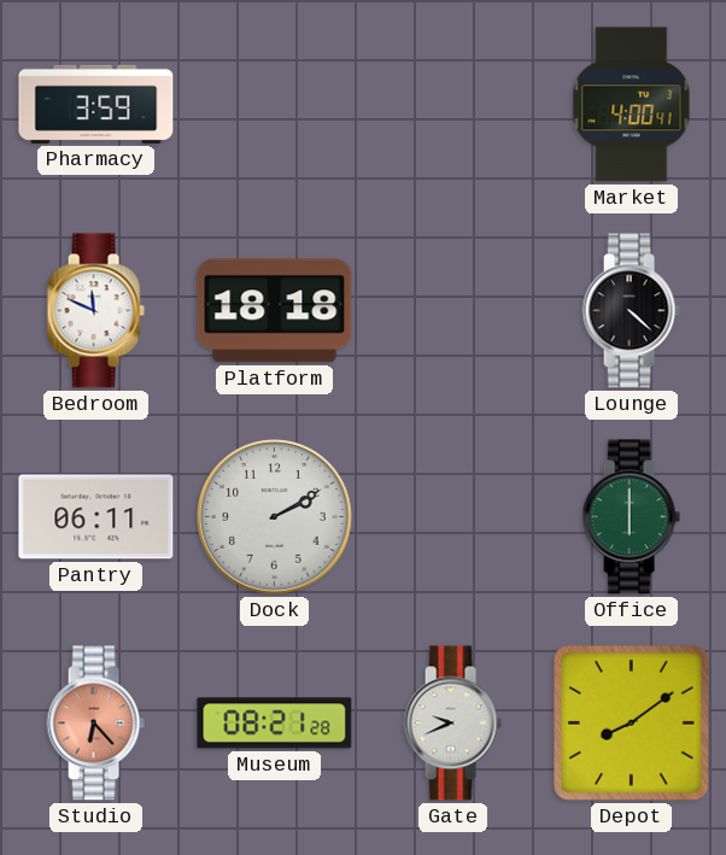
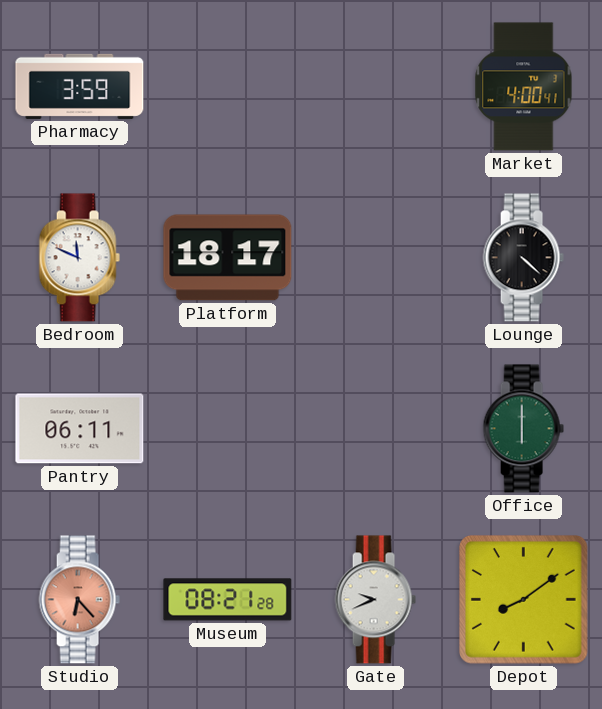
Platform: 18:18 -> 18:17
Dock: 2:10 -> none
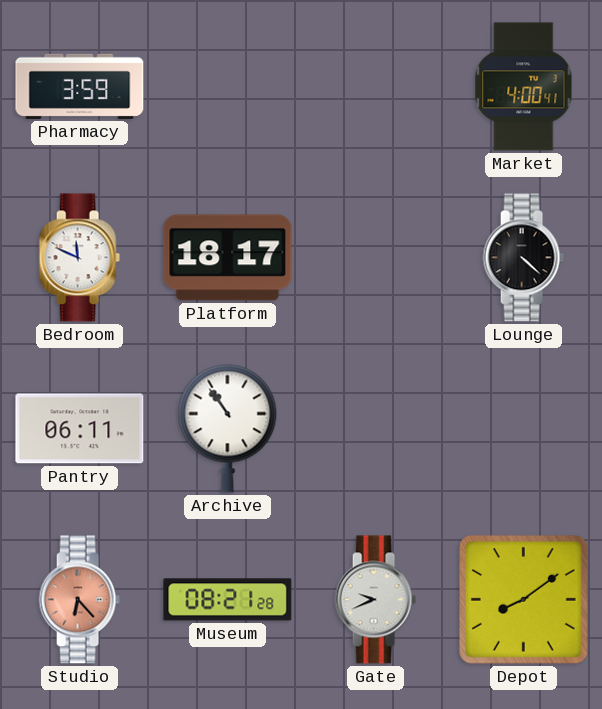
Archive: none -> 10:54
Office: 6:00 -> none
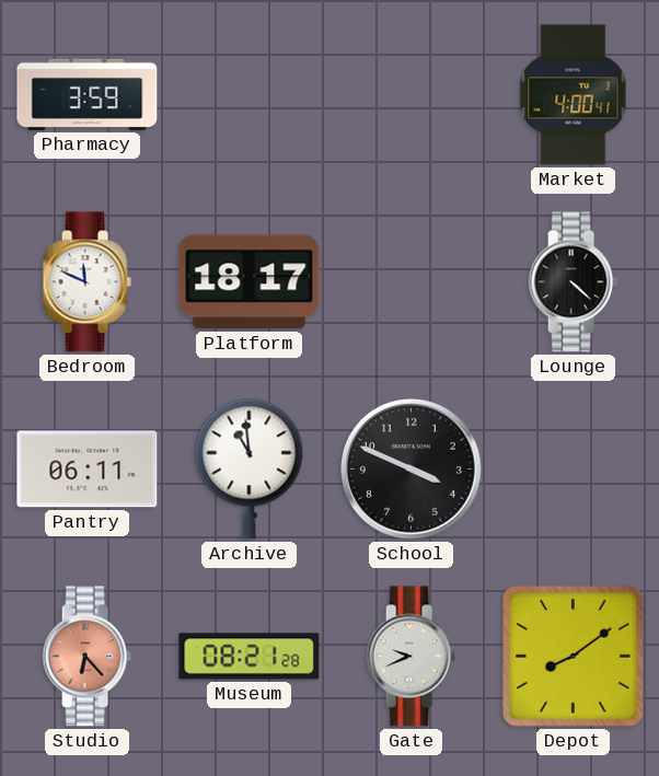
Archive: 10:54 -> 10:59
School: none -> 3:49
